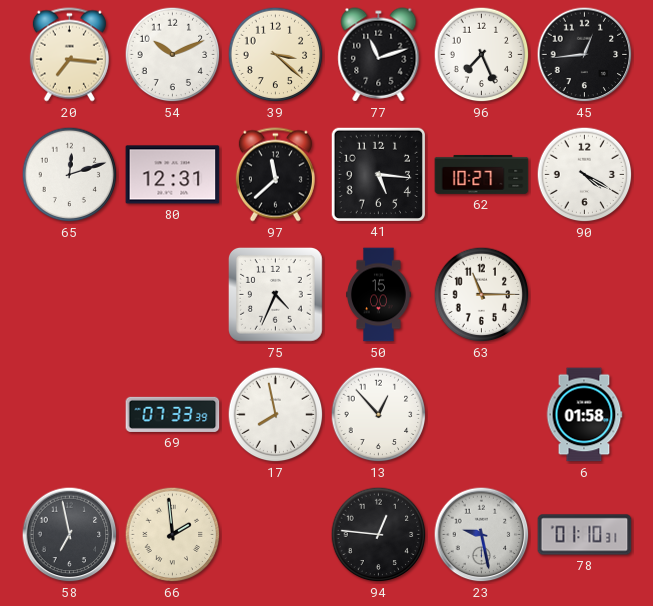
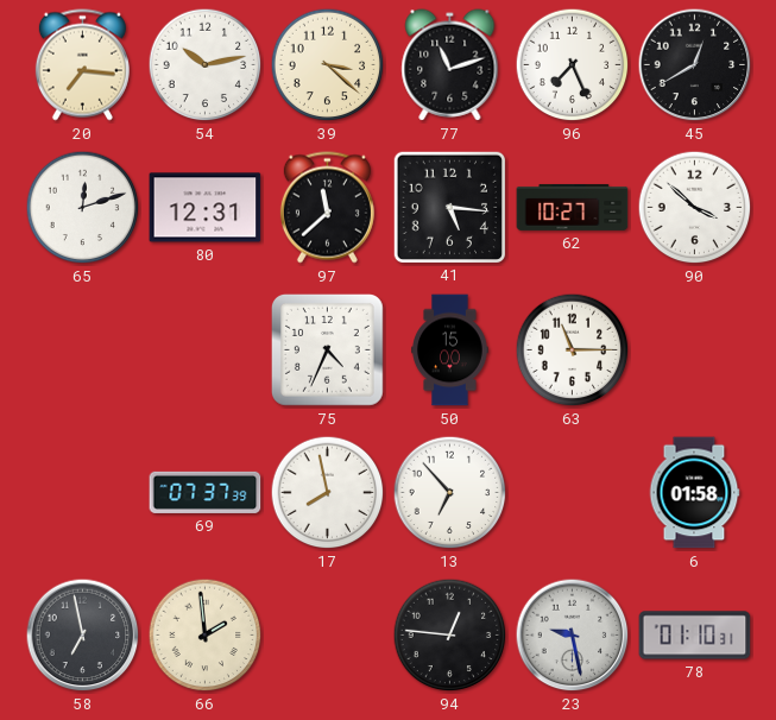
54: 10:11 -> 10:13
45: 12:44 -> 12:40
90: 4:20 -> 3:52
69: 07:33 -> 07:37
13: 12:53 -> 6:53
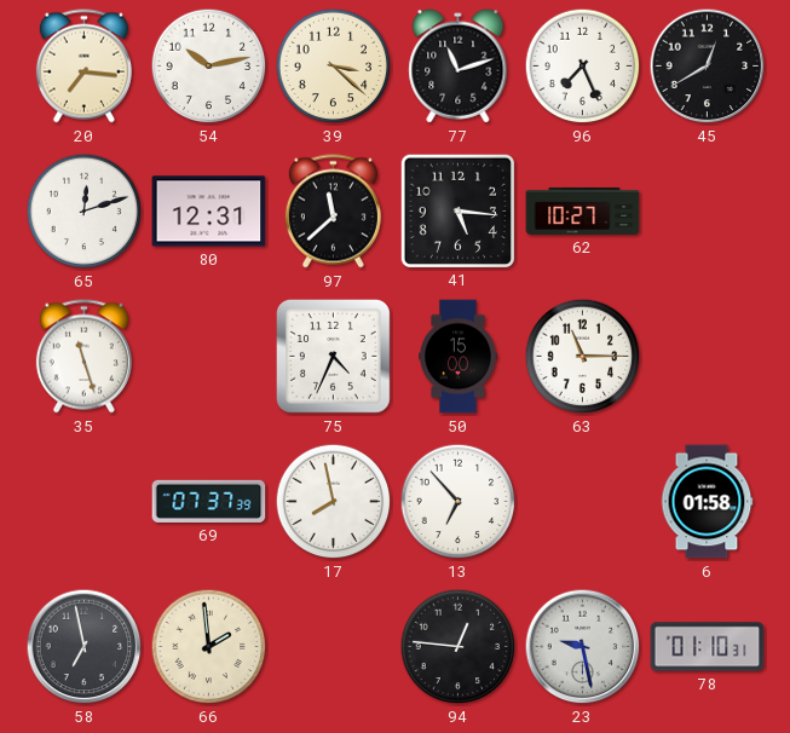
90: 3:52 -> none
35: none -> 11:27
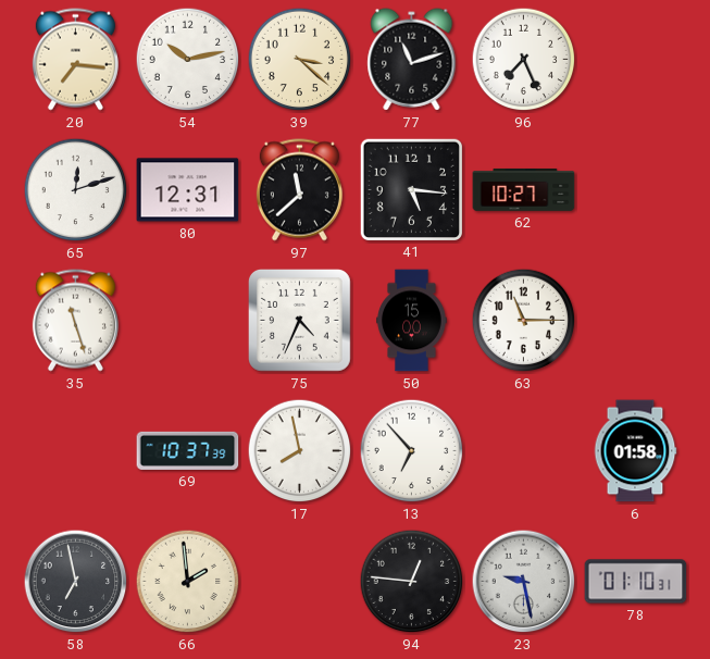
45: 12:40 -> none
69: 07:37 -> 10:37
